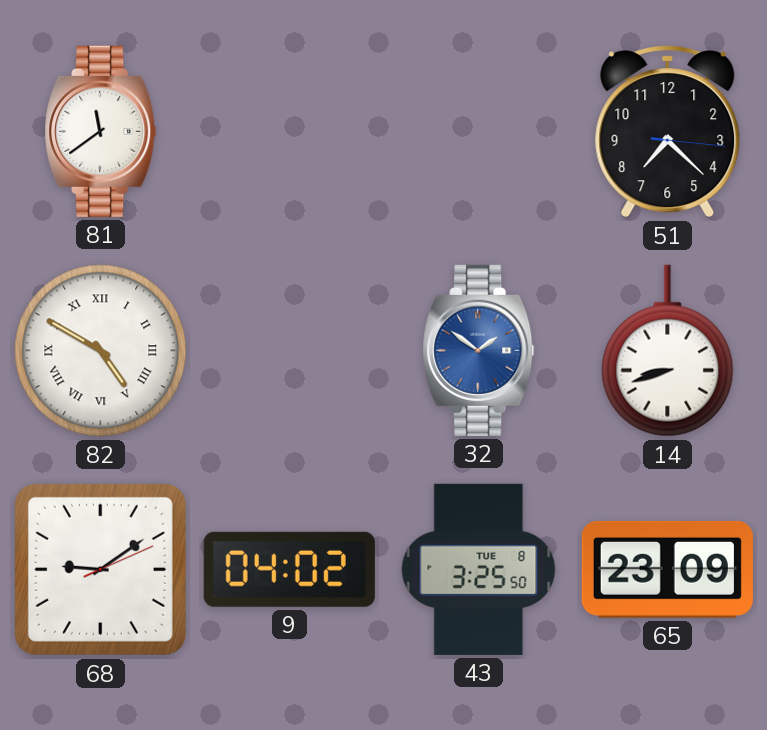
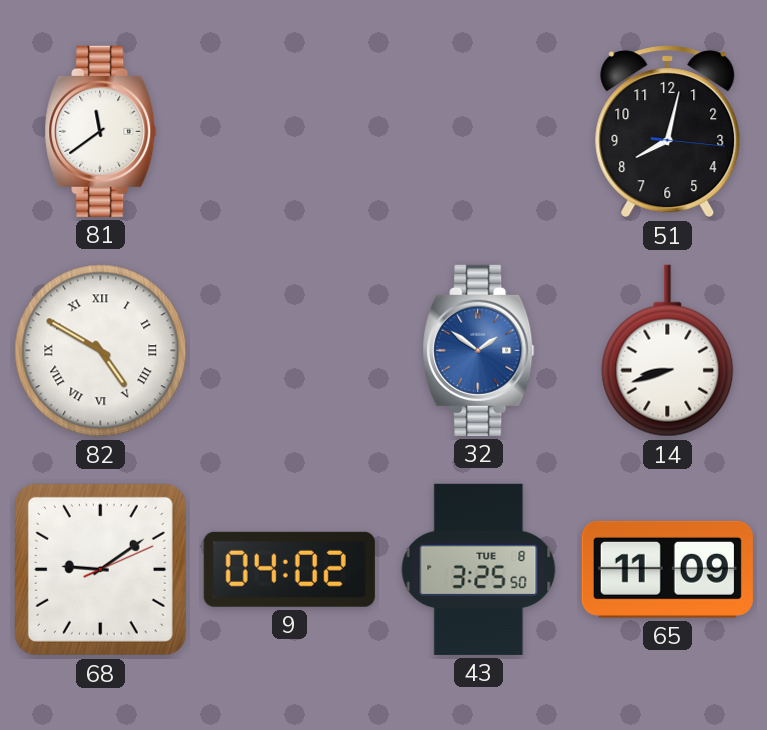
51: 7:22 -> 8:02
65: 23:09 -> 11:09
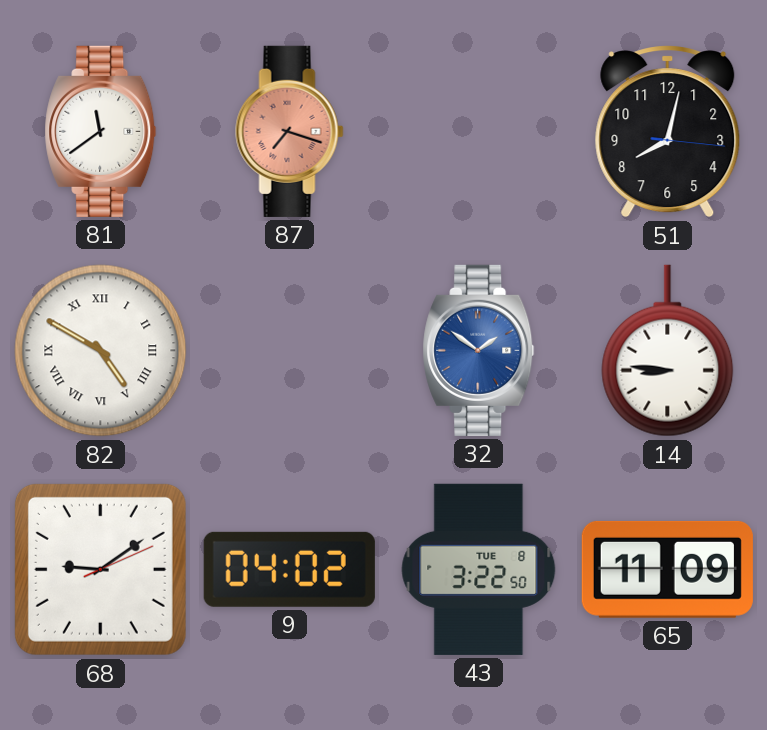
87: none -> 7:18
14: 8:42 -> 8:46
43: 3:25 -> 3:22
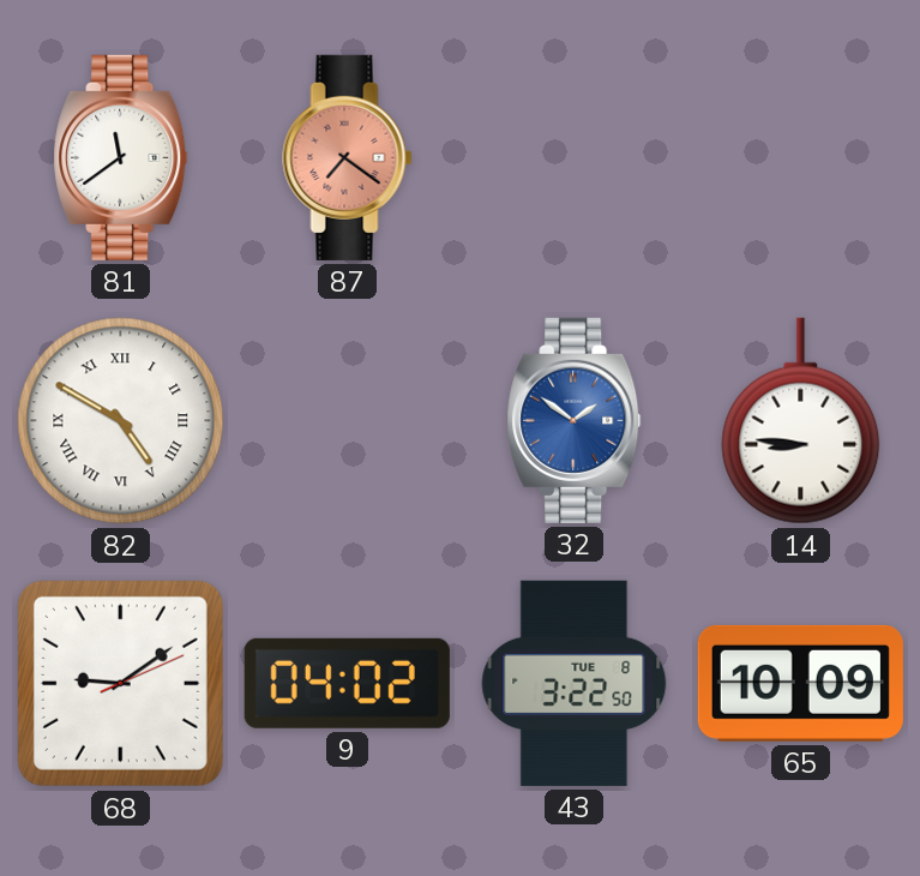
87: 7:18 -> 7:21
51: 8:02 -> none
65: 11:09 -> 10:09
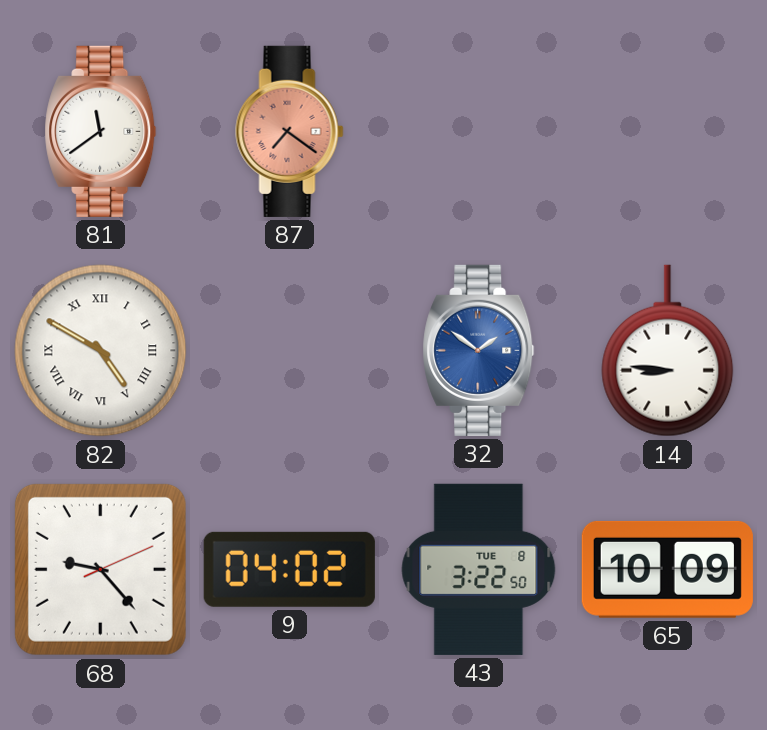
68: 9:09 -> 9:23
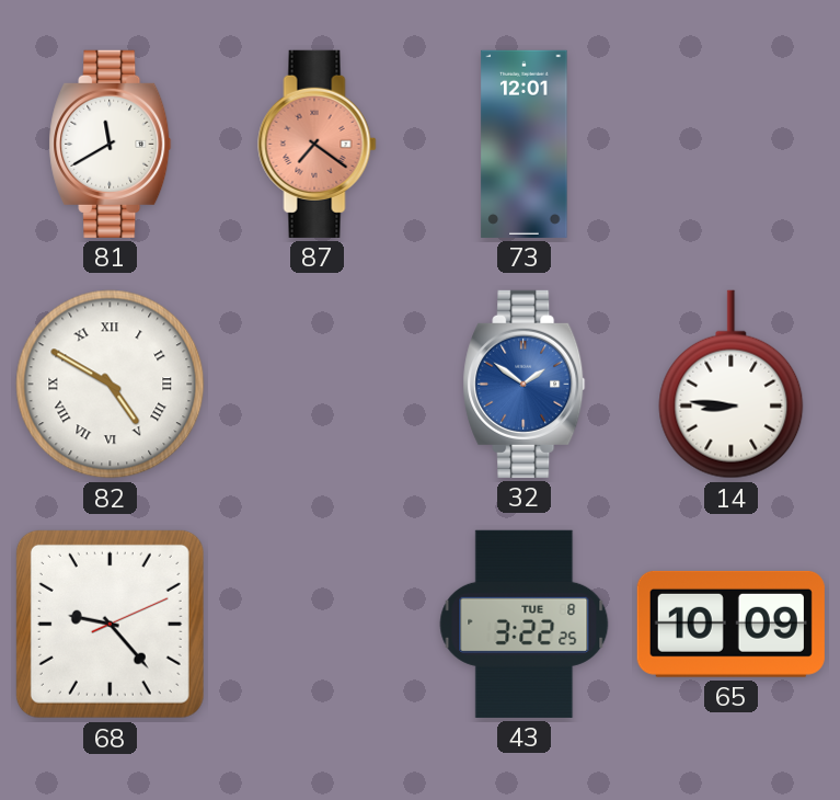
81: 11:39 -> 11:40
73: none -> 12:01
9: 04:02 -> none
43: 3:22:50 -> 3:22:25
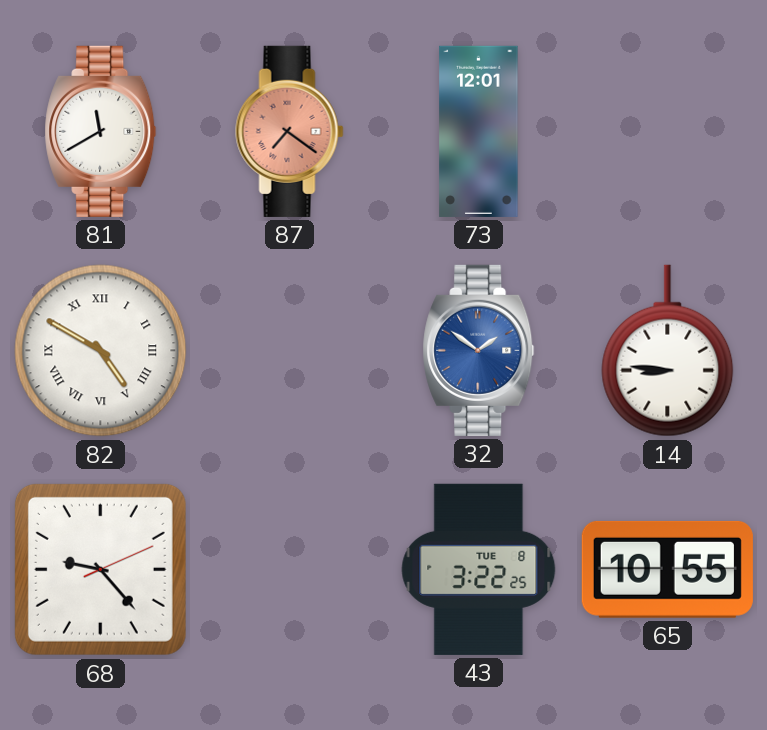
65: 10:09 -> 10:55
